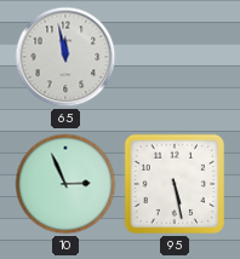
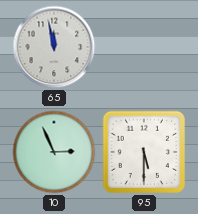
95: 5:28 -> 5:30
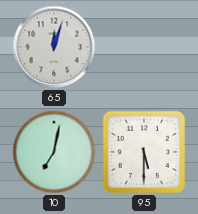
65: 11:58 -> 12:03
10: 2:56 -> 7:02
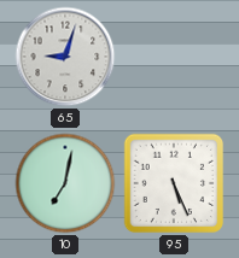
65: 12:03 -> 9:03
95: 5:30 -> 5:26
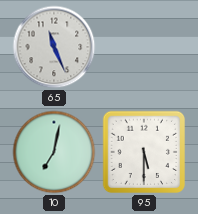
65: 9:03 -> 11:26
95: 5:26 -> 5:30
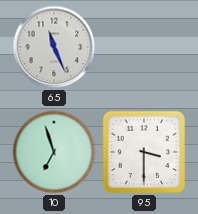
10: 7:02 -> 6:57
95: 5:30 -> 3:30
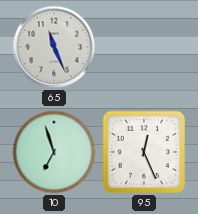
95: 3:30 -> 12:26
